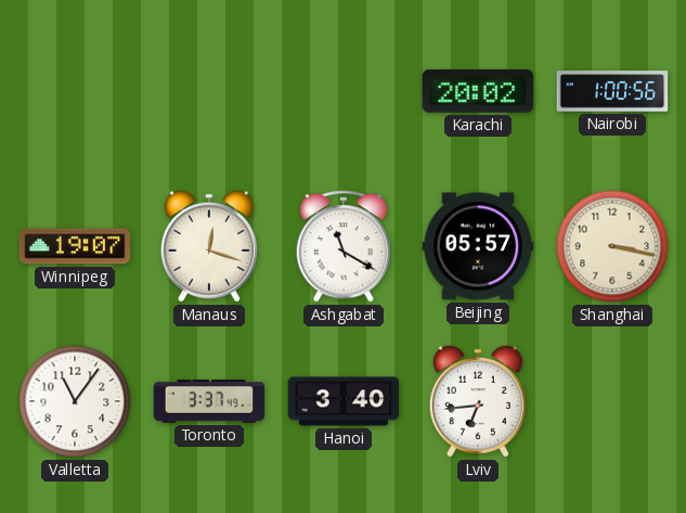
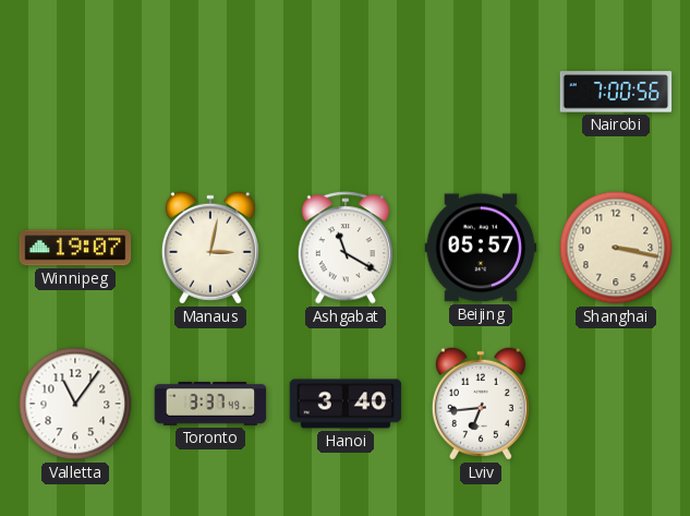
Karachi: 20:02 -> none
Nairobi: 1:00 -> 7:00
Manaus: 12:18 -> 3:02
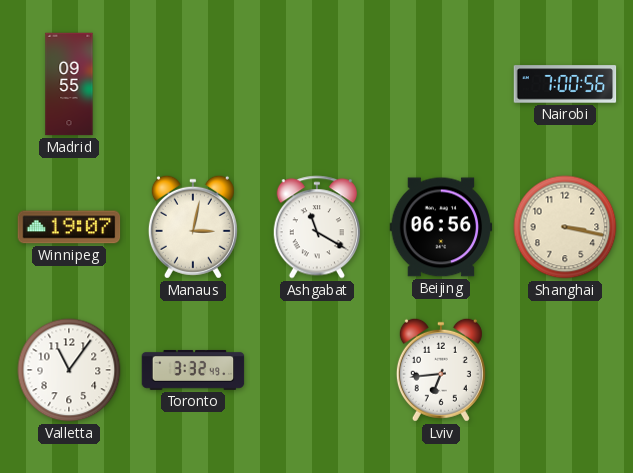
Madrid: none -> 09:55
Beijing: 05:57 -> 06:56
Toronto: 3:37 -> 3:32
Hanoi: 3:40 -> none
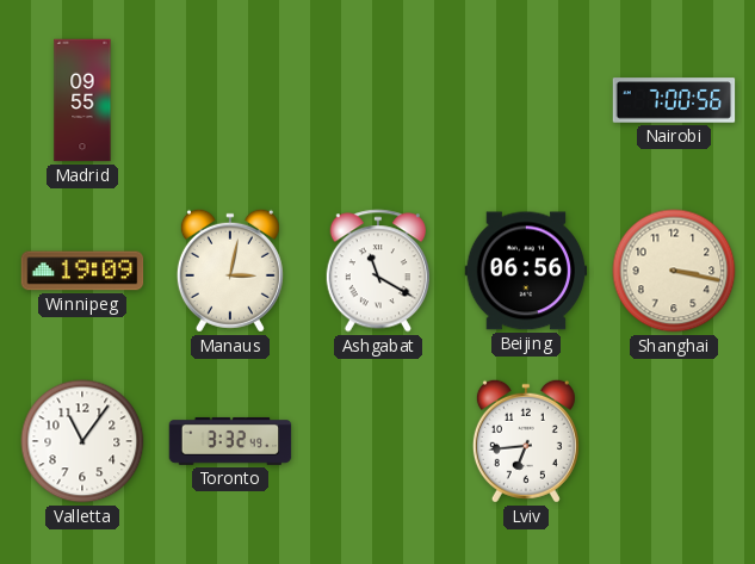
Winnipeg: 19:07 -> 19:09
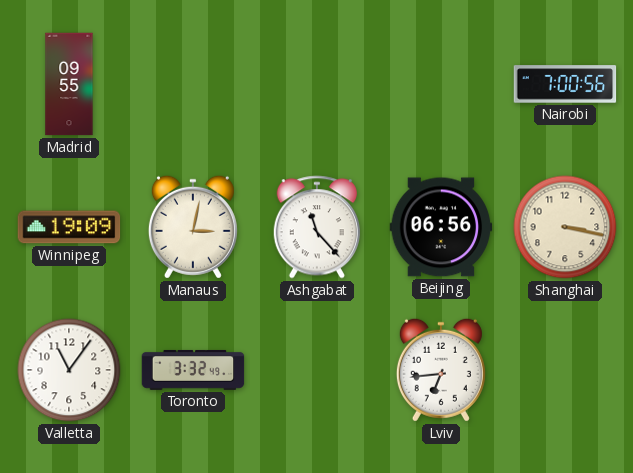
Ashgabat: 11:20 -> 11:23
